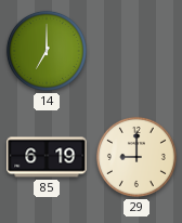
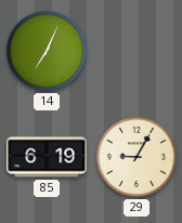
14: 7:00 -> 7:04
29: 9:00 -> 9:05
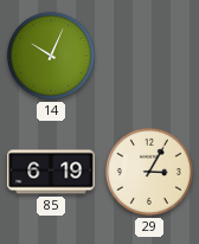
14: 7:04 -> 10:04
29: 9:05 -> 3:05
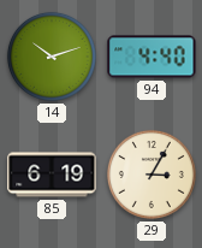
14: 10:04 -> 10:12
94: none -> 4:40
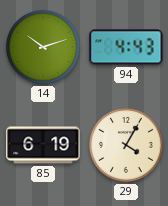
94: 4:40 -> 4:43
29: 3:05 -> 4:05
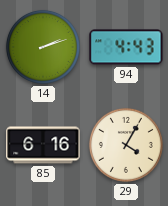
14: 10:12 -> 2:12
85: 6:19 -> 6:16
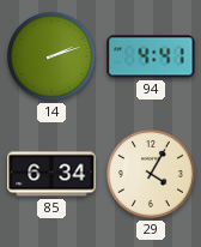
94: 4:43 -> 4:41
85: 6:16 -> 6:34
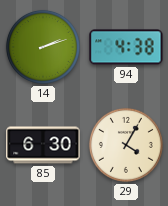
94: 4:41 -> 4:38
85: 6:34 -> 6:30
